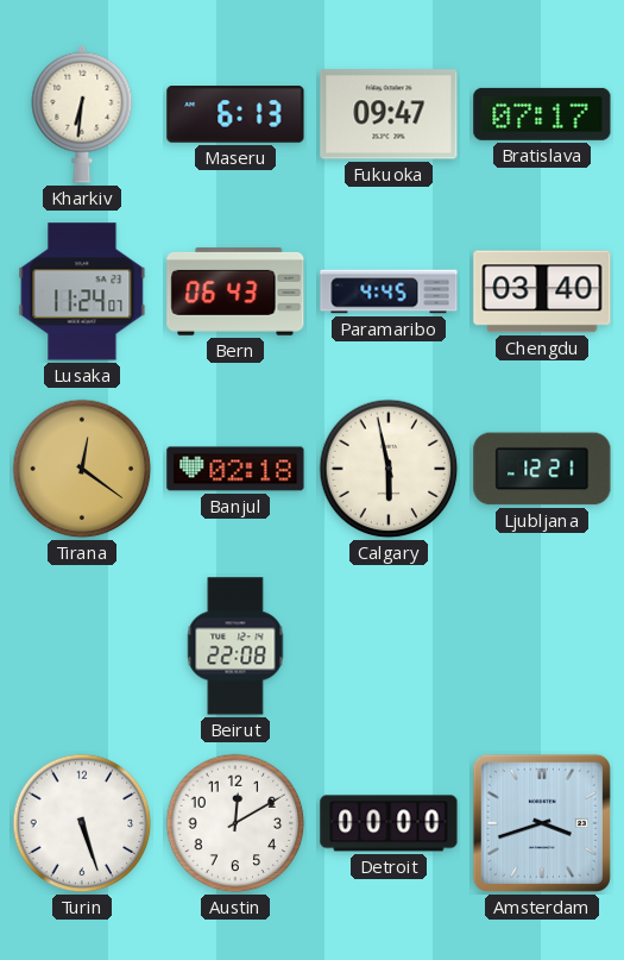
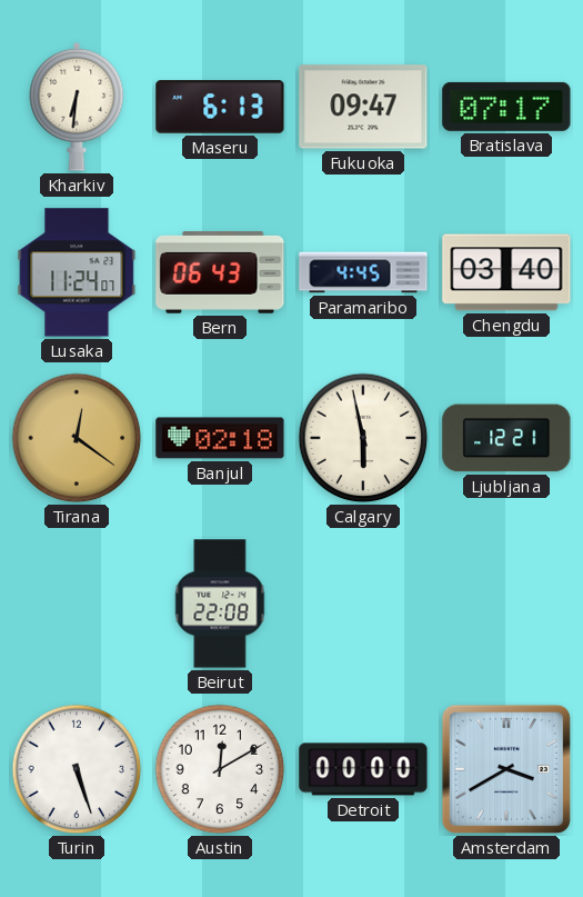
Amsterdam: 3:42 -> 3:40
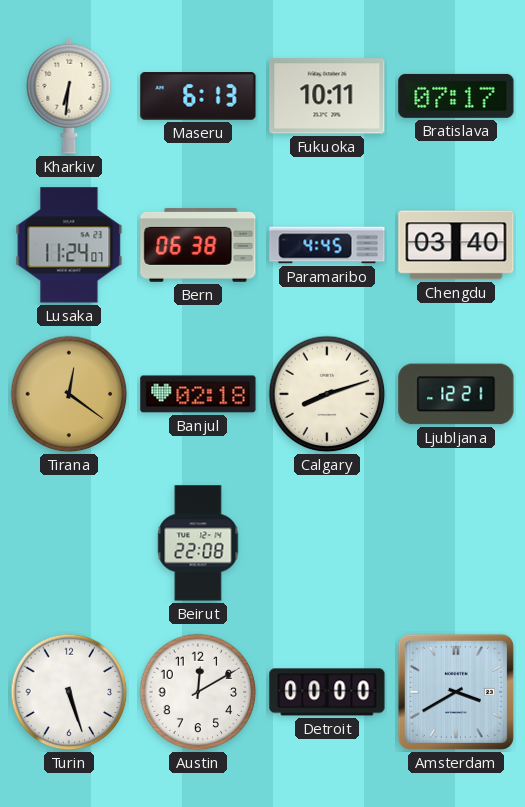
Fukuoka: 09:47 -> 10:11
Bern: 06:43 -> 06:38
Calgary: 5:58 -> 8:12
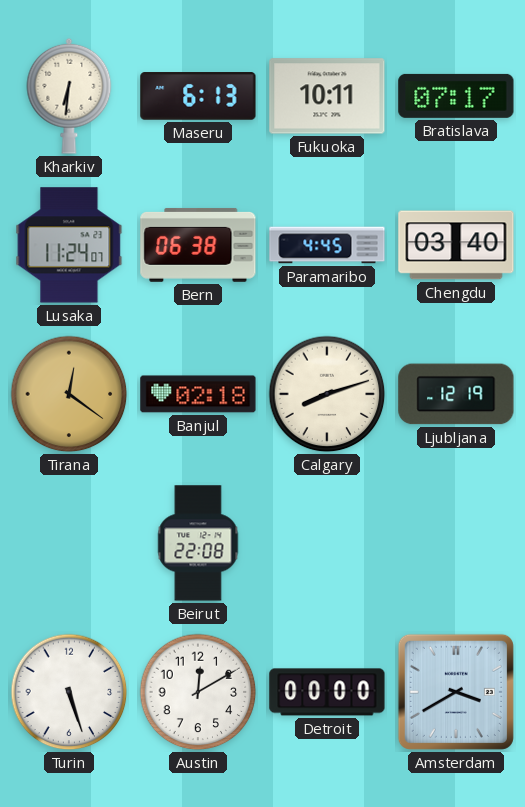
Ljubljana: 12:21 -> 12:19
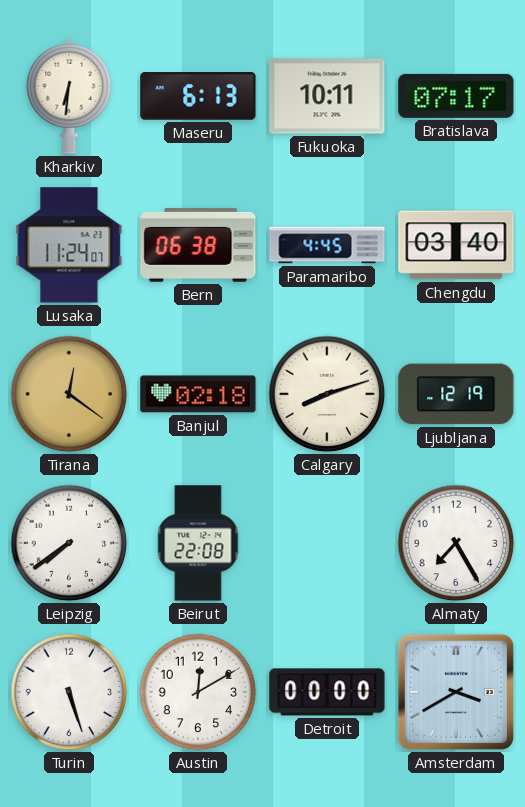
Leipzig: none -> 7:39
Almaty: none -> 7:25
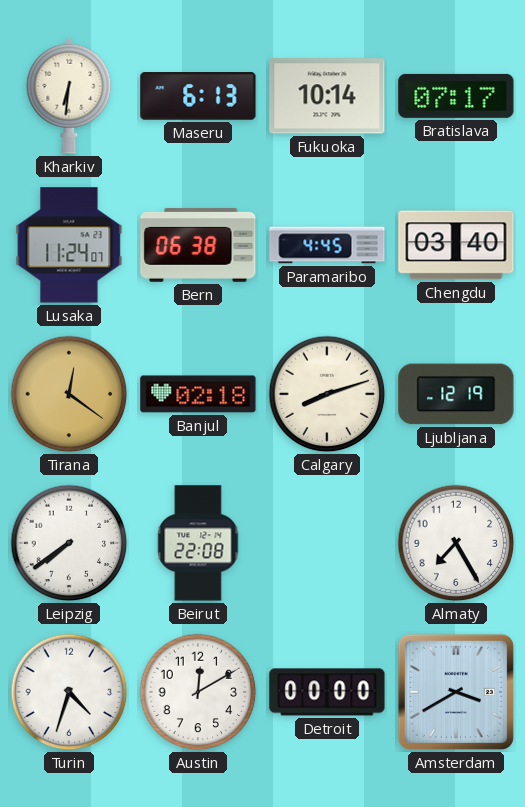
Fukuoka: 10:11 -> 10:14
Turin: 5:27 -> 4:33
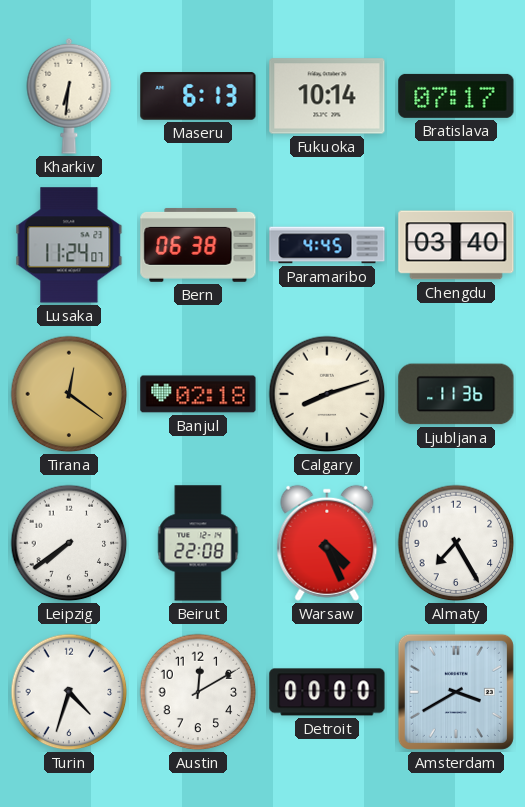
Ljubljana: 12:19 -> 11:36
Warsaw: none -> 4:26
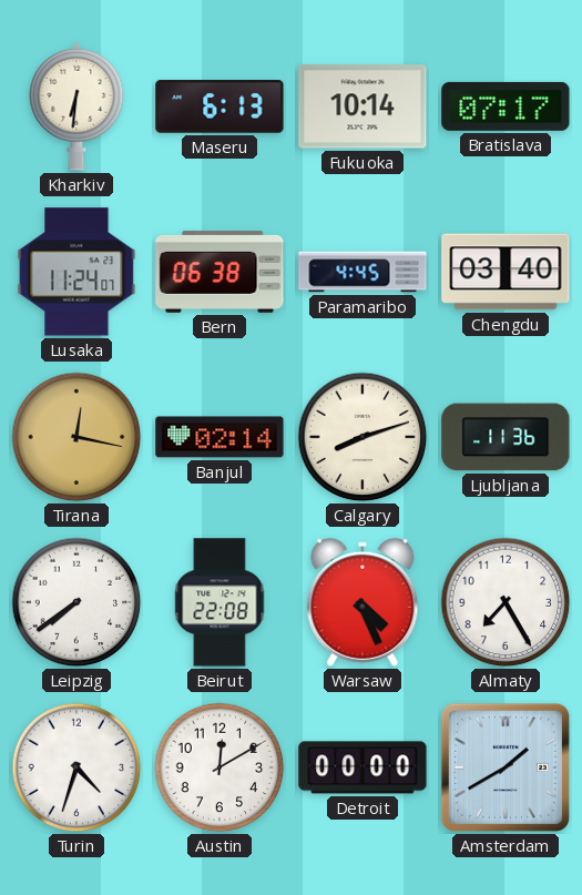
Tirana: 12:21 -> 12:17
Banjul: 02:18 -> 02:14
Amsterdam: 3:40 -> 1:40
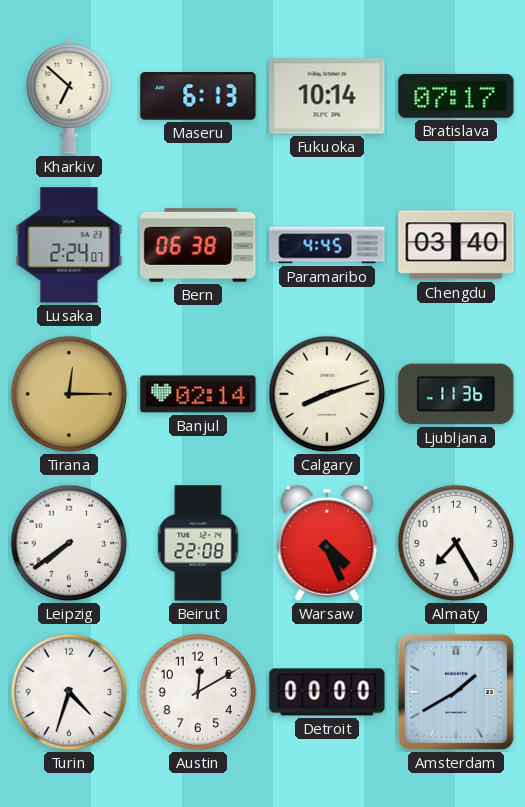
Kharkiv: 6:31 -> 6:52
Lusaka: 11:24 -> 2:24
Tirana: 12:17 -> 12:15
